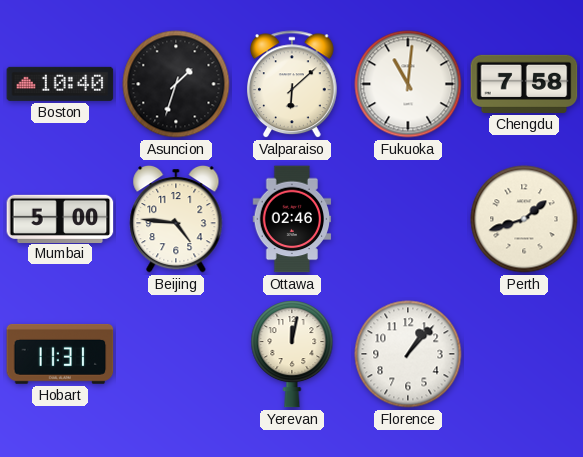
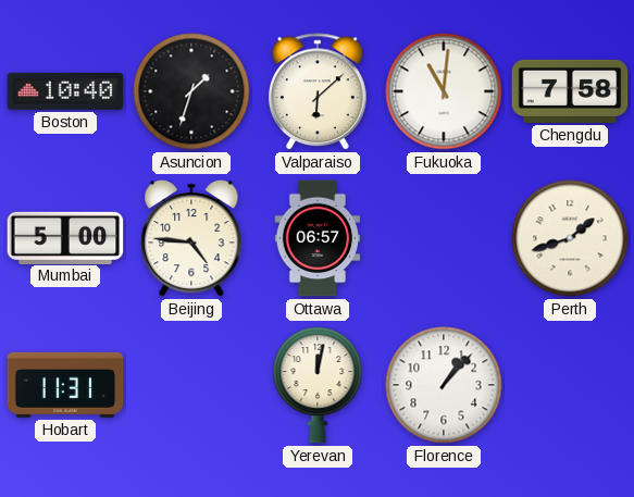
Ottawa: 02:46 -> 06:57
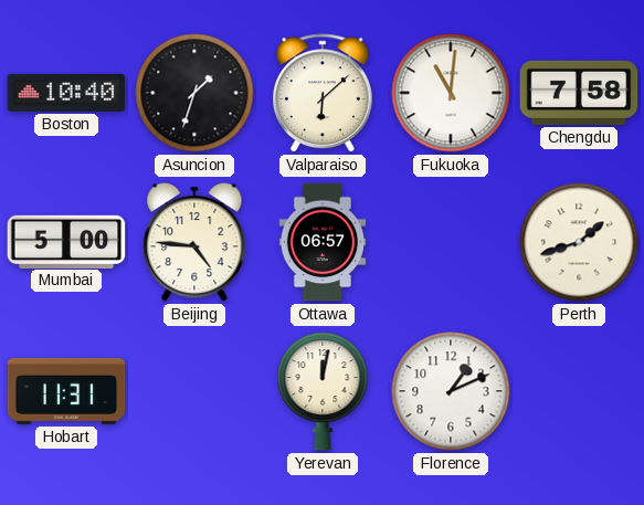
Florence: 1:07 -> 1:11
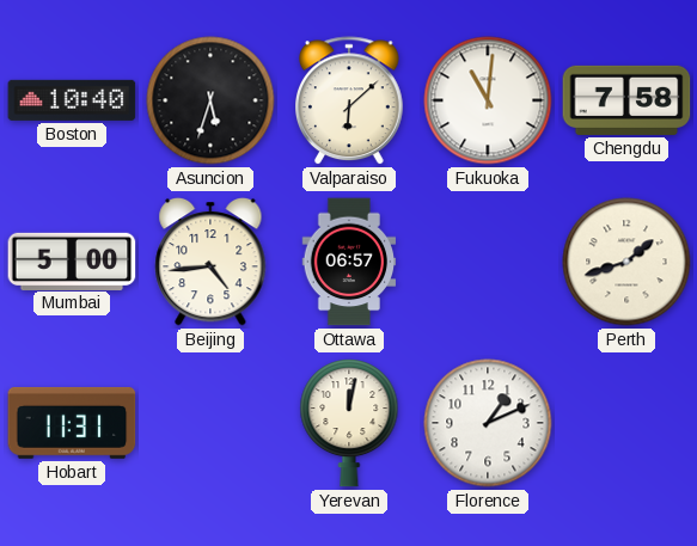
Asuncion: 1:33 -> 5:33
Beijing: 4:46 -> 4:44
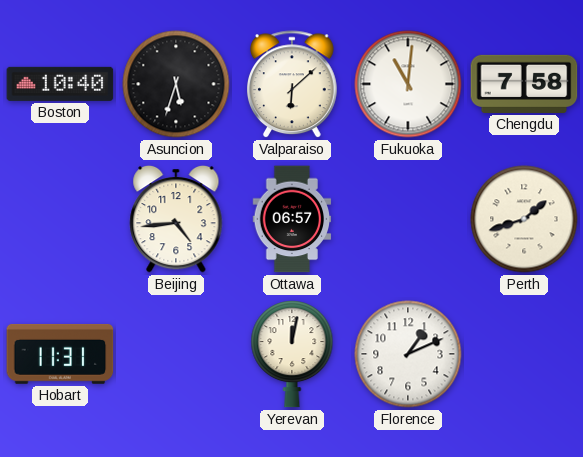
Mumbai: 5:00 -> none
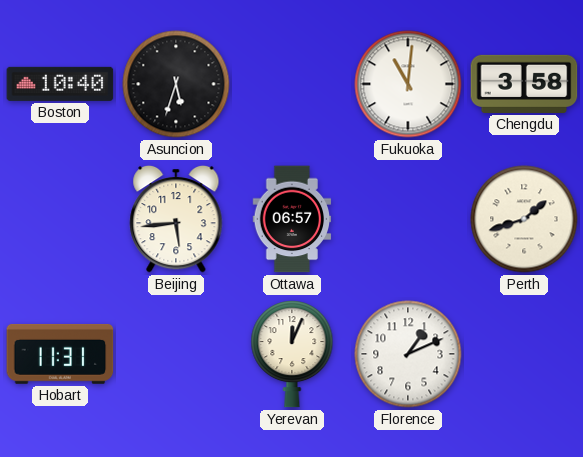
Valparaiso: 6:08 -> none
Chengdu: 7:58 -> 3:58
Beijing: 4:44 -> 5:44
Yerevan: 12:02 -> 12:04
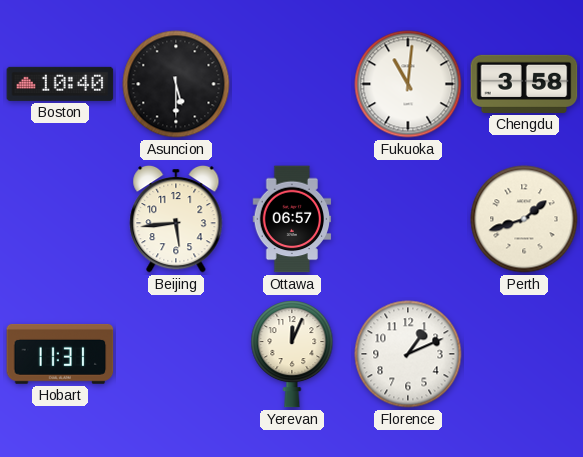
Asuncion: 5:33 -> 5:30
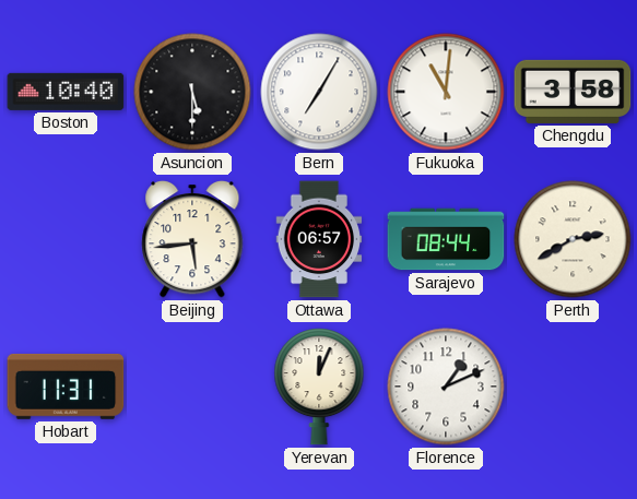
Bern: none -> 7:05
Sarajevo: none -> 08:44
Perth: 1:42 -> 2:40
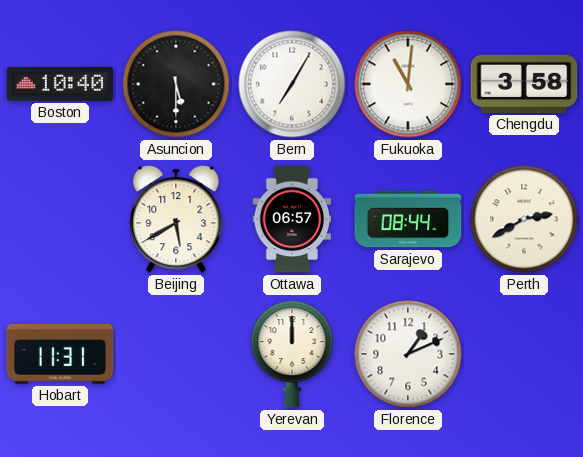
Beijing: 5:44 -> 5:40
Yerevan: 12:04 -> 12:00
